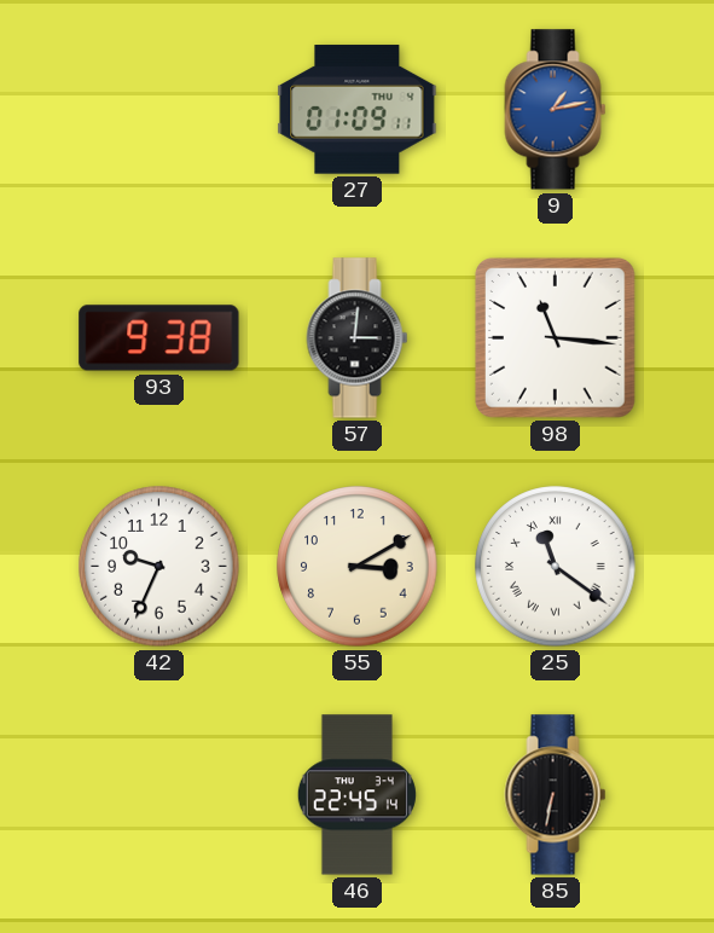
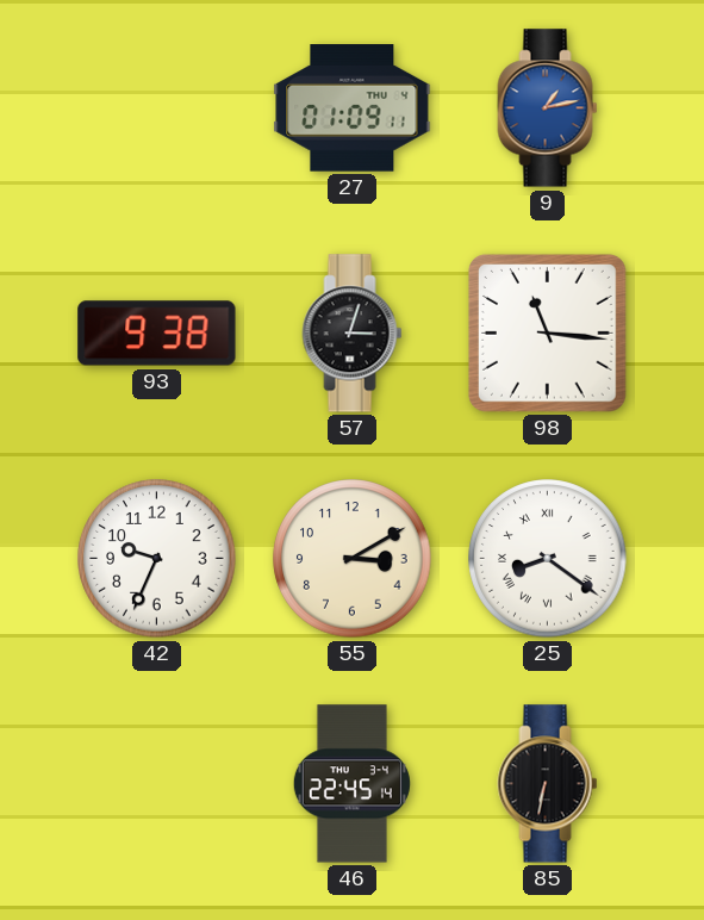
57: 3:01 -> 3:03
25: 11:21 -> 8:21
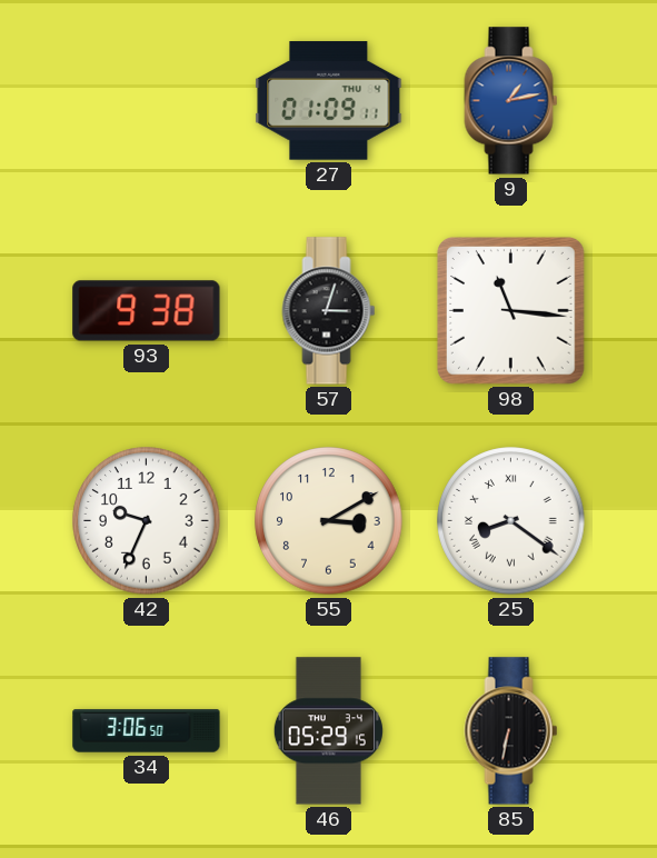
34: none -> 3:06
46: 22:45 -> 05:29
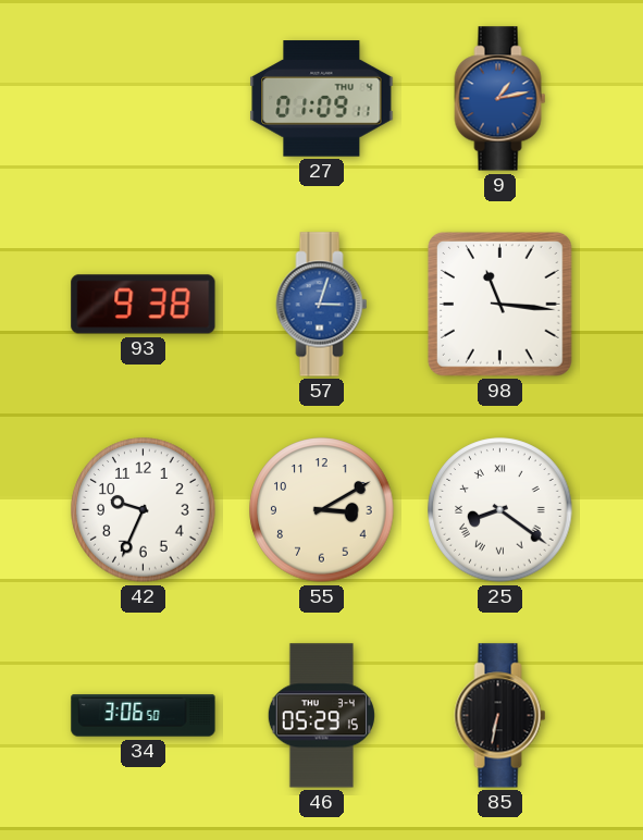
57 dial: black -> blue
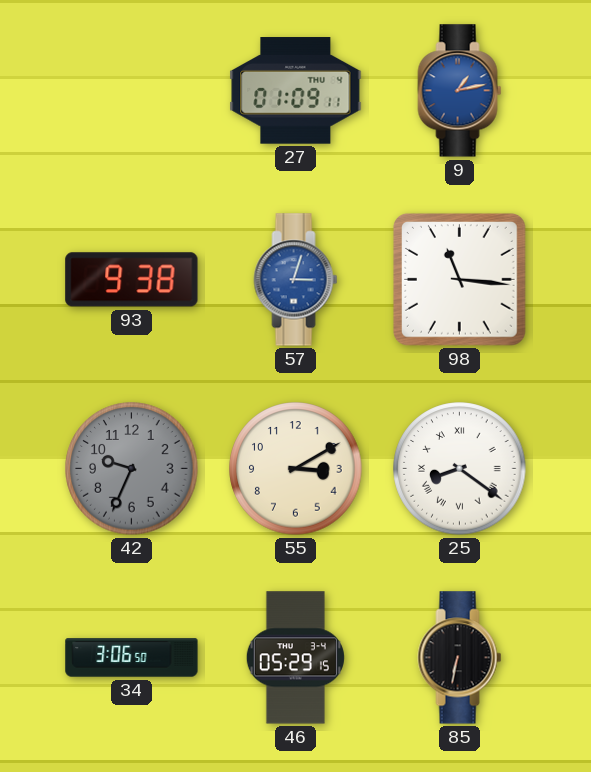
42 dial: white -> grey
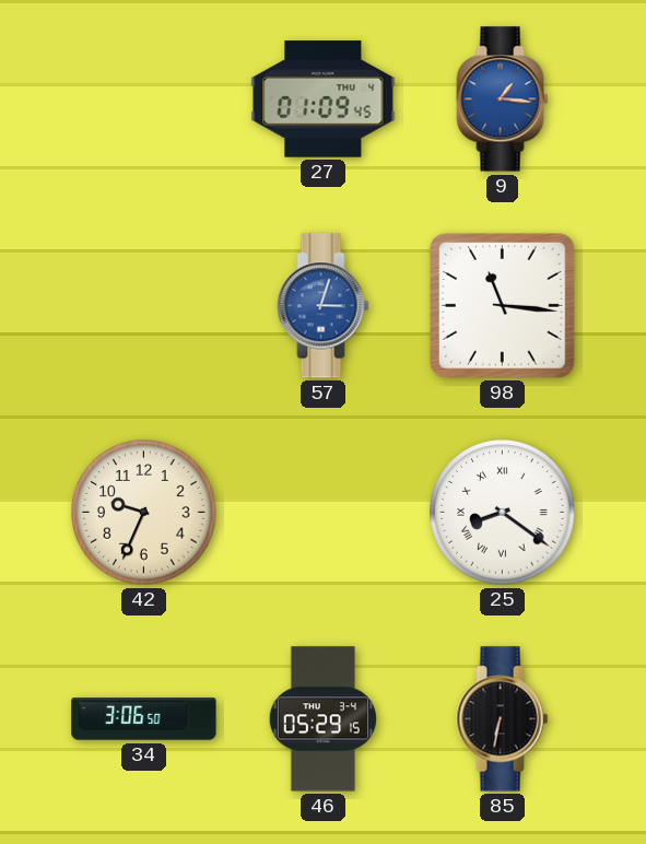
27: 01:09:11 -> 01:09:45
9: 1:13 -> 1:16
93: 9:38 -> none
42 dial: grey -> cream
55: 3:10 -> none
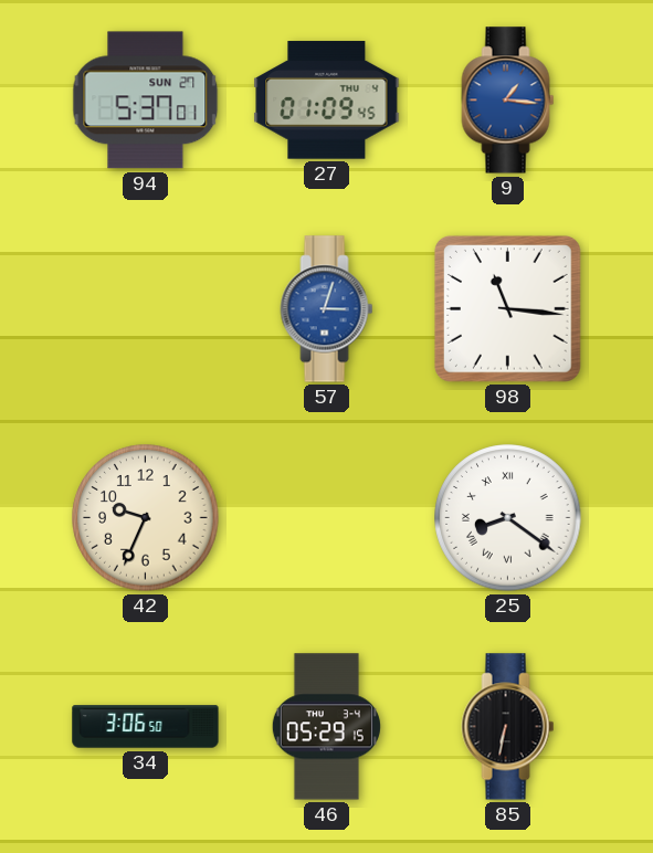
94: none -> 5:37
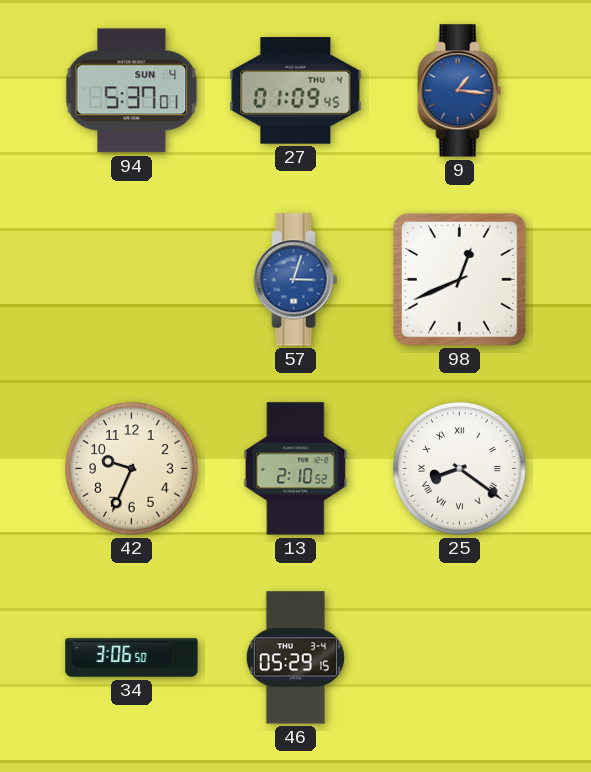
94 date: SUN 27 -> SUN 4
98: 11:16 -> 12:41
13: none -> 2:10
85: 6:32 -> none
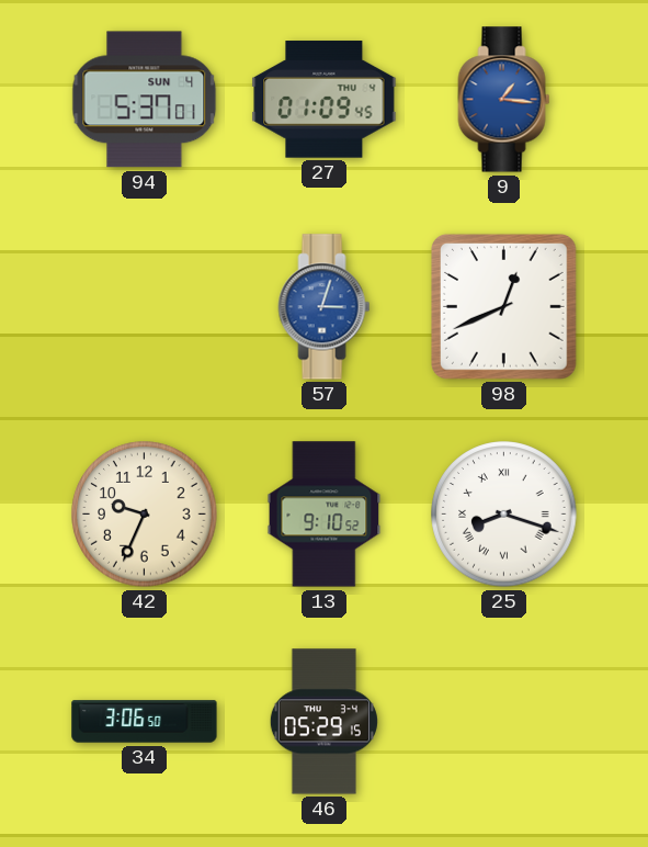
13: 2:10 -> 9:10
25: 8:21 -> 8:18
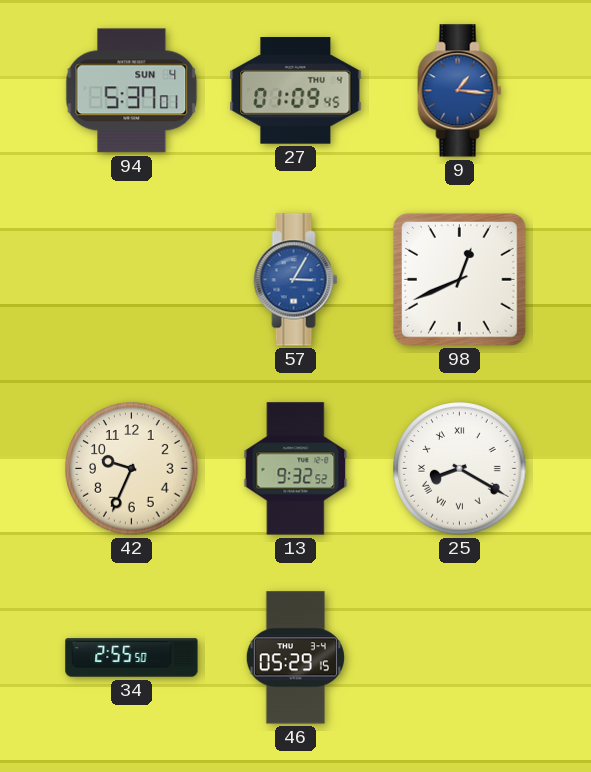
57: 3:03 -> 3:05
13: 9:10 -> 9:32
25: 8:18 -> 8:20
34: 3:06 -> 2:55
